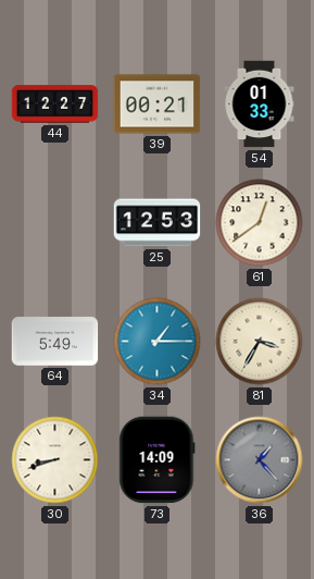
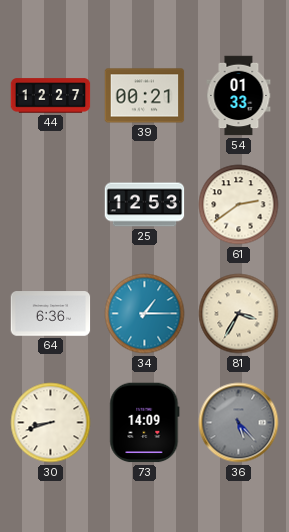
61: 12:39 -> 2:39
64: 5:49 -> 6:36
36: 1:23 -> 5:23
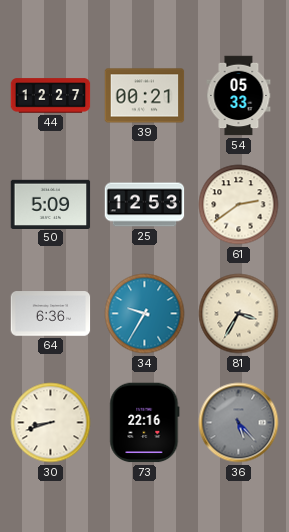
54: 01:33 -> 05:33
50: none -> 5:09
34: 1:15 -> 9:35
73: 14:09 -> 22:16
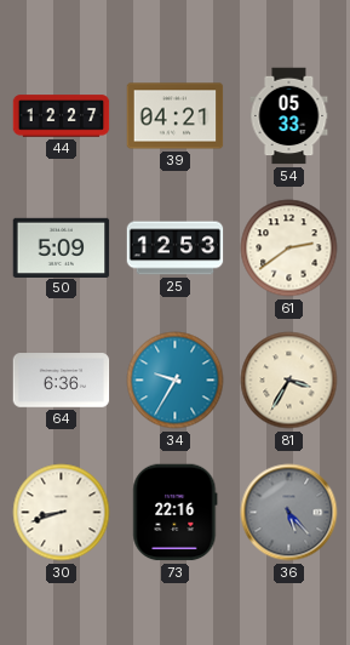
39: 00:21 -> 04:21
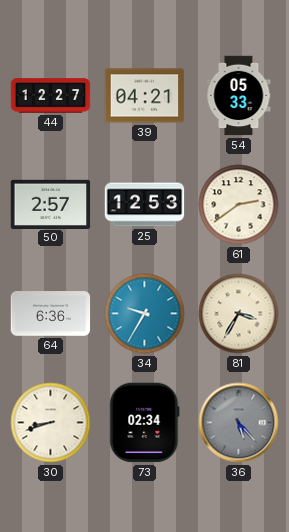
50: 5:09 -> 2:57
73: 22:16 -> 02:34
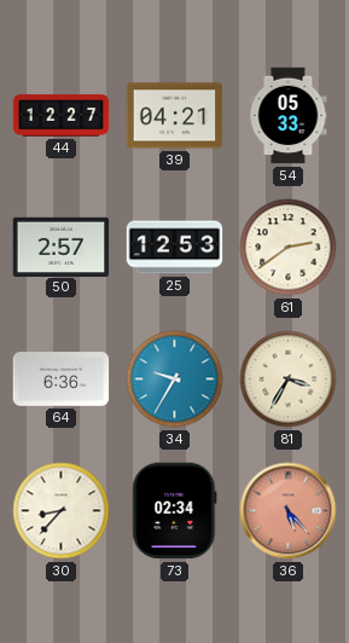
30: 8:42 -> 8:37
36 dial: grey -> salmon
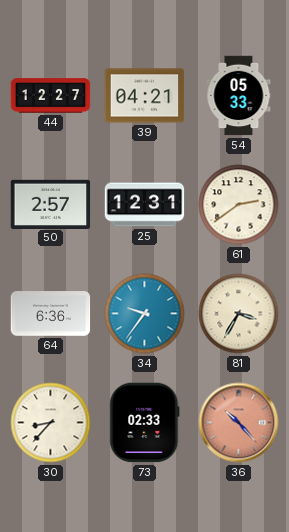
25: 12:53 -> 12:31
34: 9:35 -> 9:36
73: 02:34 -> 02:33
36: 5:23 -> 10:23
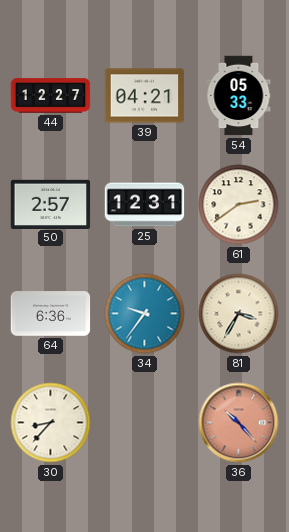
73: 02:33 -> none
